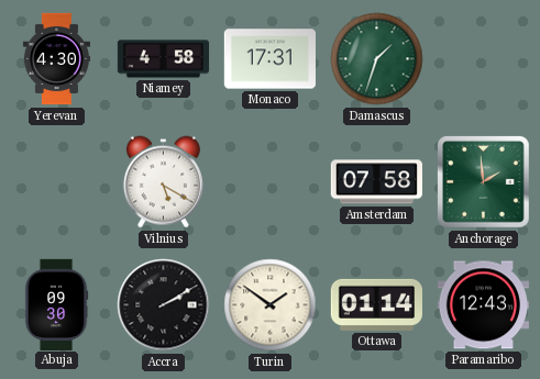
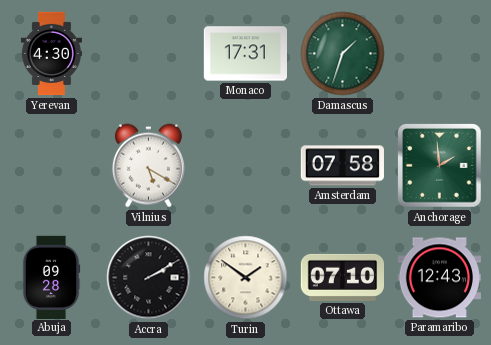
Niamey: 4:58 -> none
Abuja: 09:30 -> 09:28
Ottawa: 01:14 -> 07:10
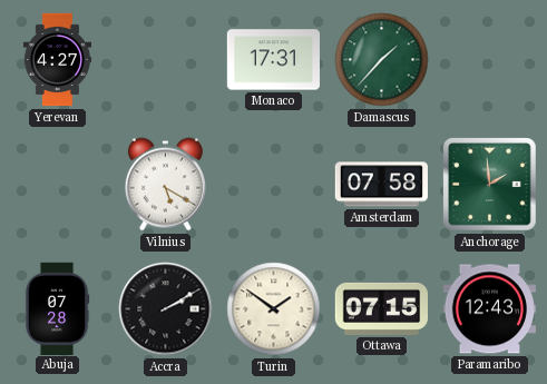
Yerevan: 4:30 -> 4:27
Damascus: 1:33 -> 1:37
Abuja: 09:28 -> 07:28
Ottawa: 07:10 -> 07:15
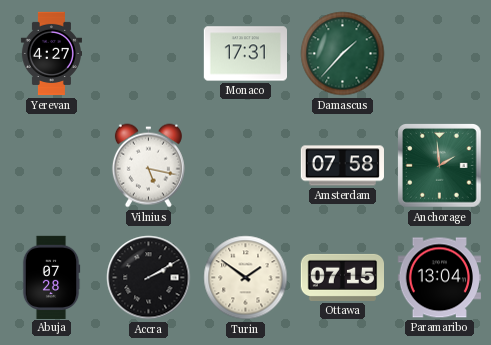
Vilnius: 5:20 -> 5:17
Paramaribo: 12:43 -> 13:04
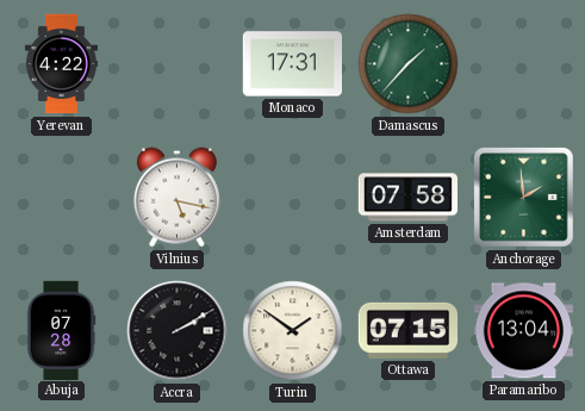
Yerevan: 4:27 -> 4:22
